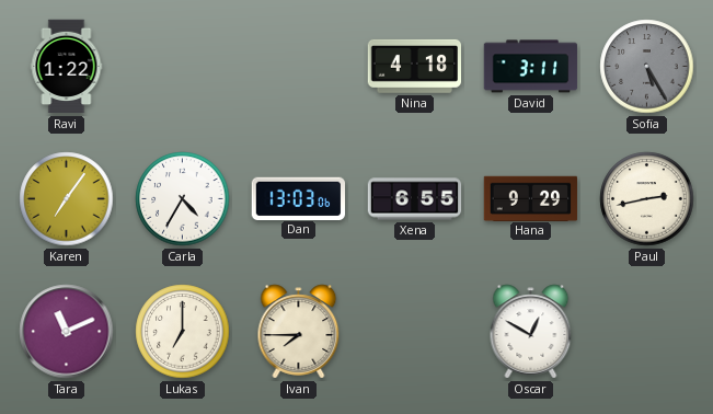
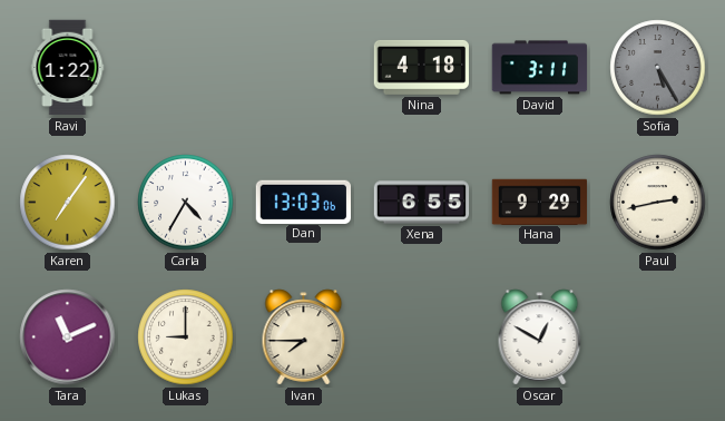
Lukas: 7:00 -> 9:00
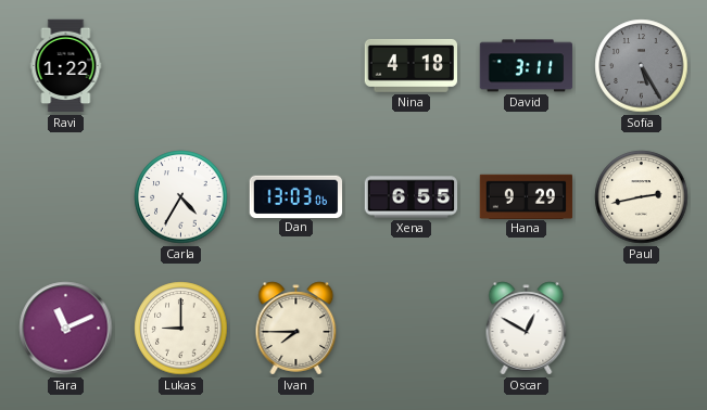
Karen: 7:06 -> none
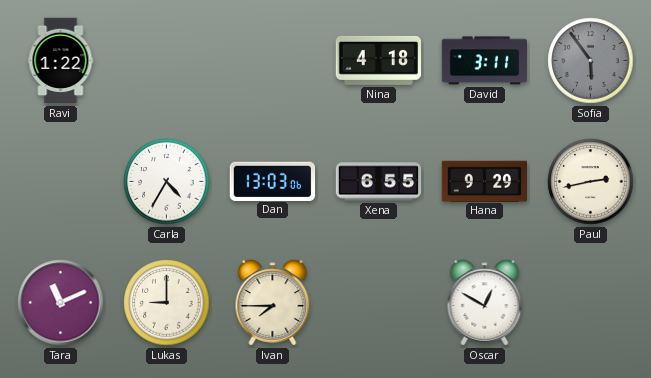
Sofia: 5:25 -> 5:54
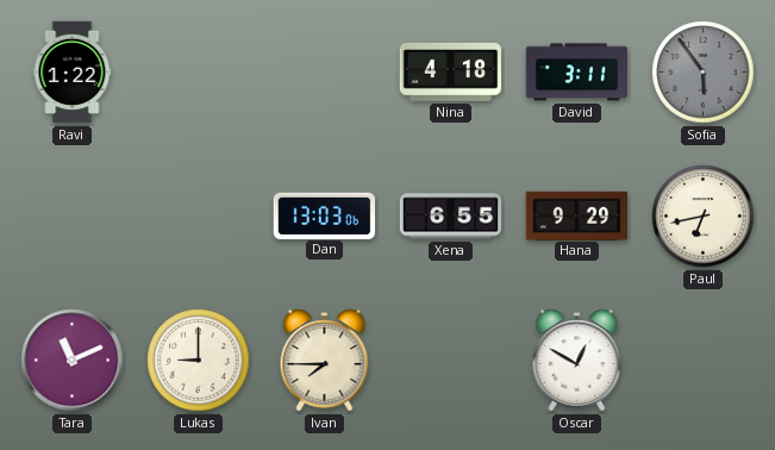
Carla: 4:35 -> none
Paul: 2:43 -> 6:43
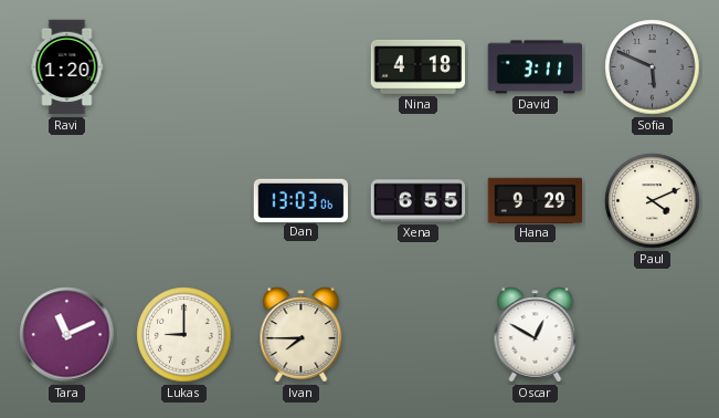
Ravi: 1:22 -> 1:20
Sofia: 5:54 -> 5:49
Paul: 6:43 -> 4:11
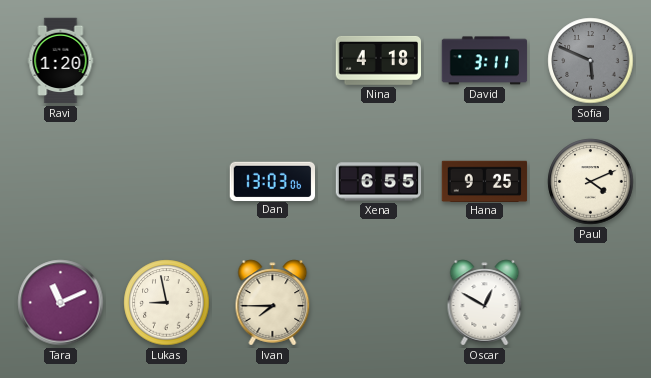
Hana: 9:29 -> 9:25
Lukas: 9:00 -> 8:58
